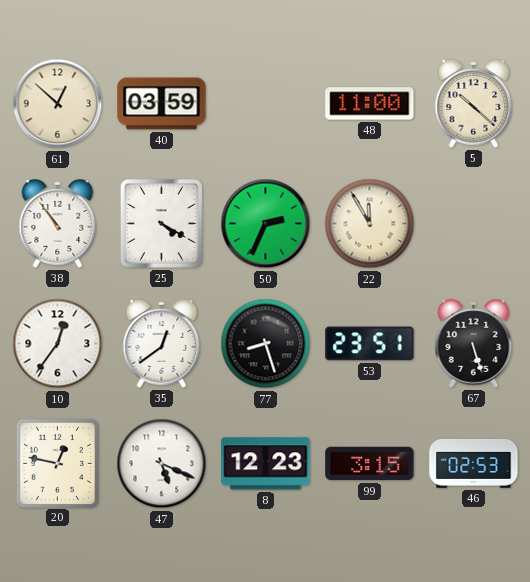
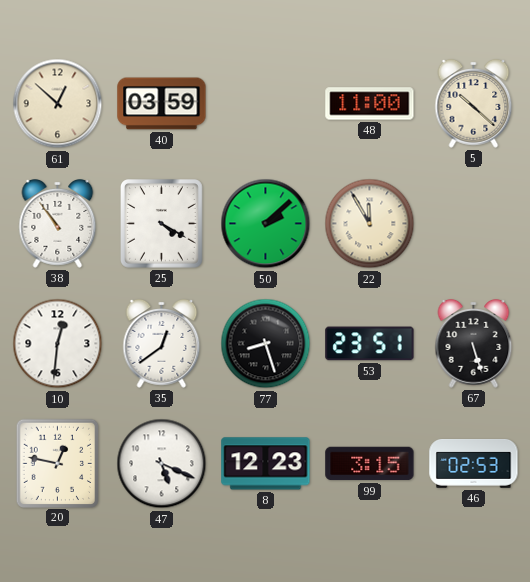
50: 2:34 -> 2:08
10: 12:36 -> 12:31
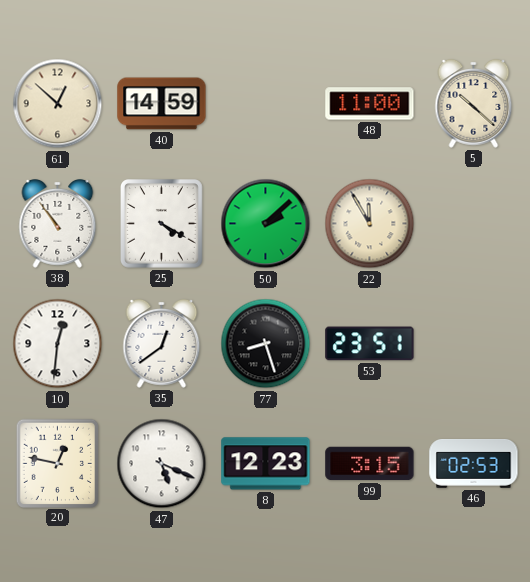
40: 03:59 -> 14:59
67: 5:27 -> none
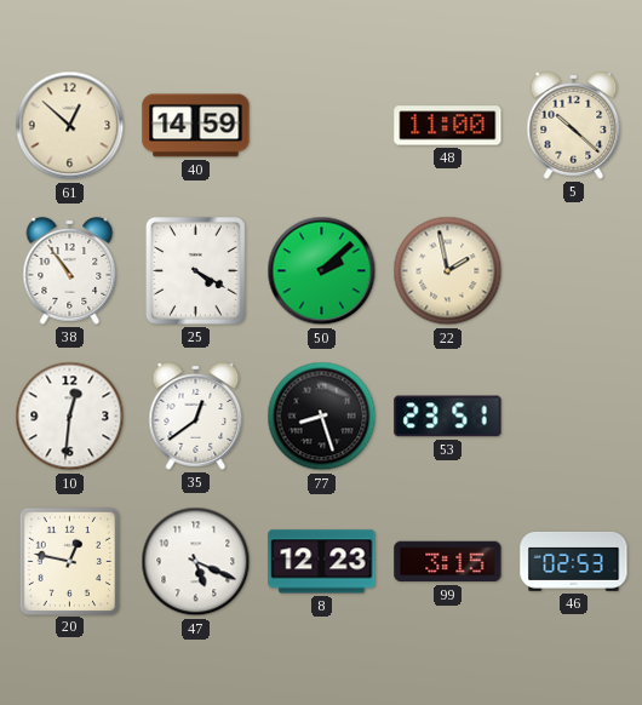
22: 11:55 -> 1:58
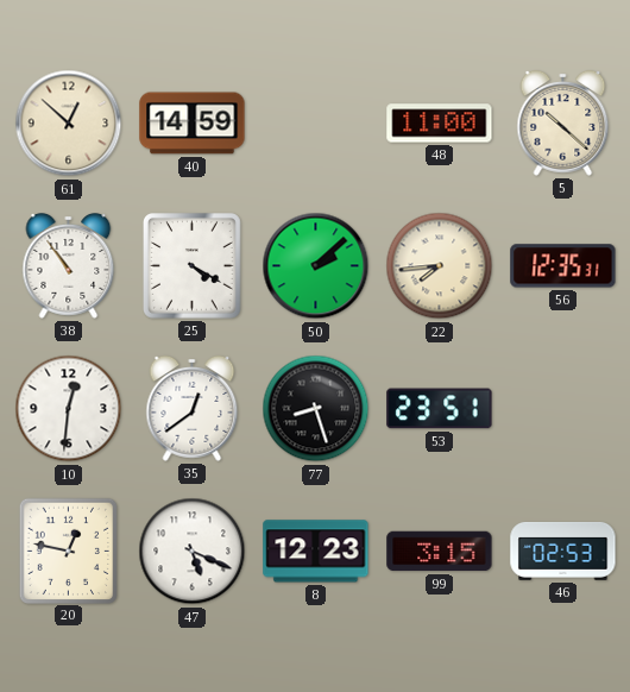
22: 1:58 -> 7:44
56: none -> 12:35
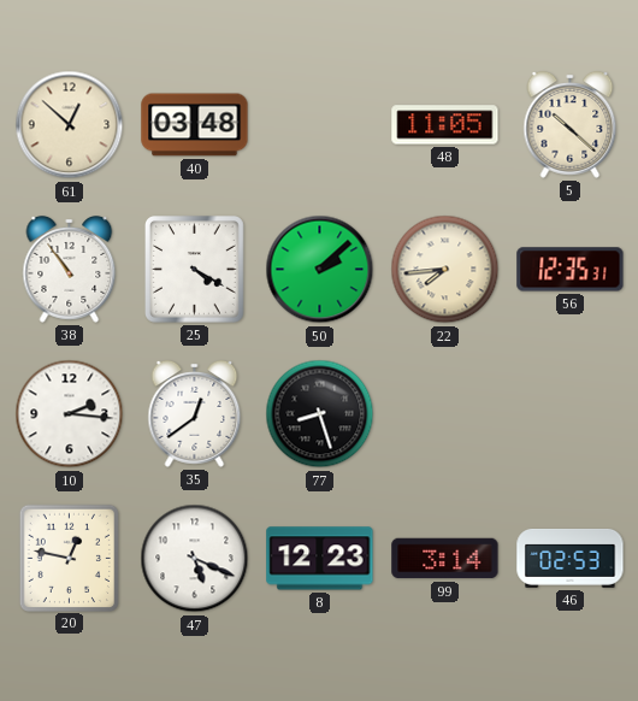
40: 14:59 -> 03:48
48: 11:00 -> 11:05
10: 12:31 -> 2:16
53: 23:51 -> none
99: 3:15 -> 3:14
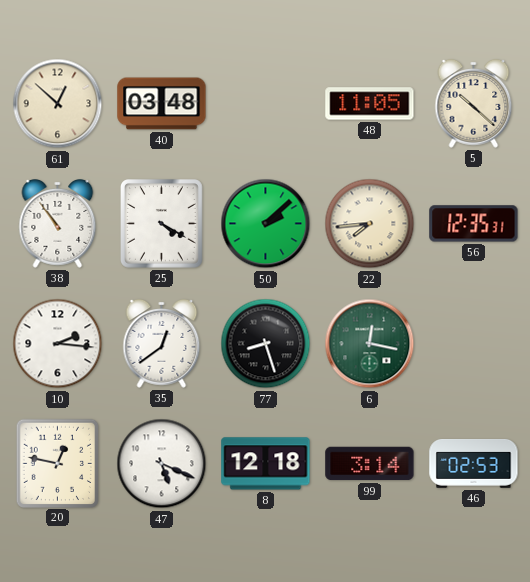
6: none -> 12:17
8: 12:23 -> 12:18
